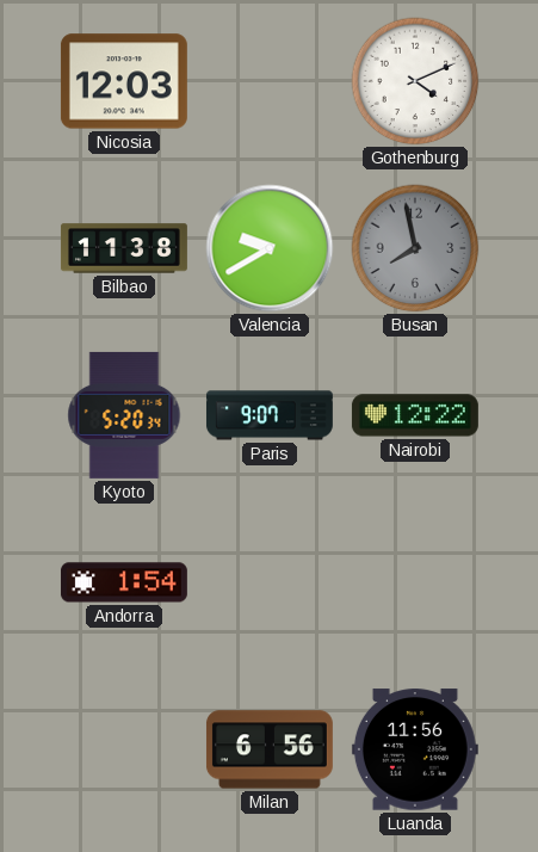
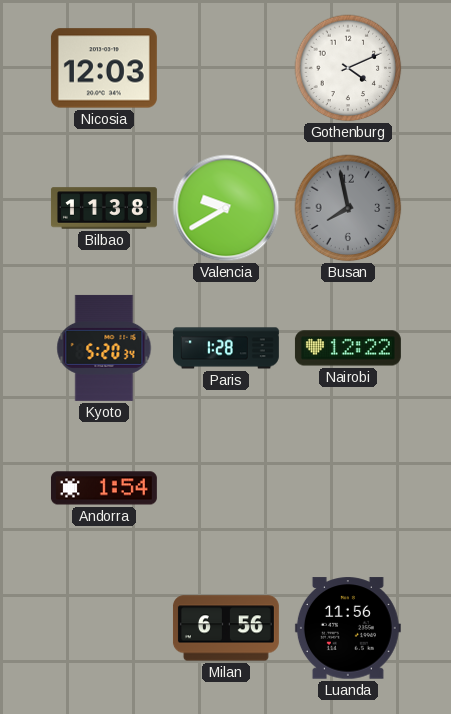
Paris: 9:07 -> 1:28
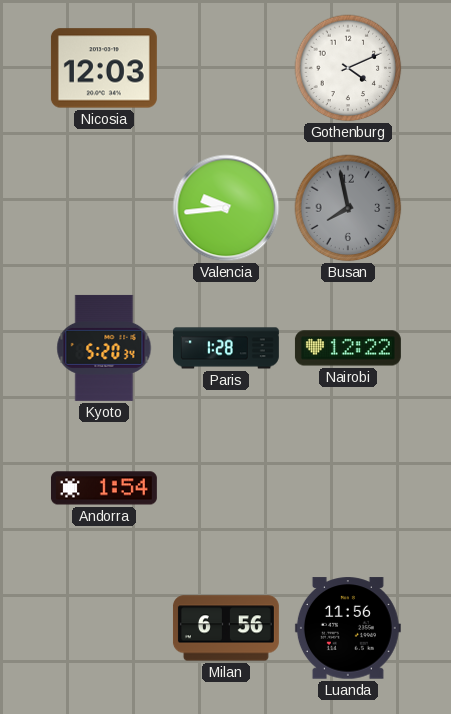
Bilbao: 11:38 -> none
Valencia: 9:40 -> 9:44
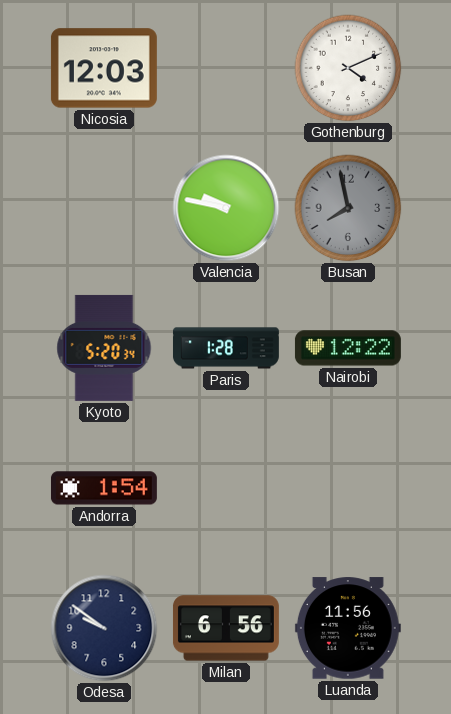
Valencia: 9:44 -> 9:47
Odesa: none -> 9:51
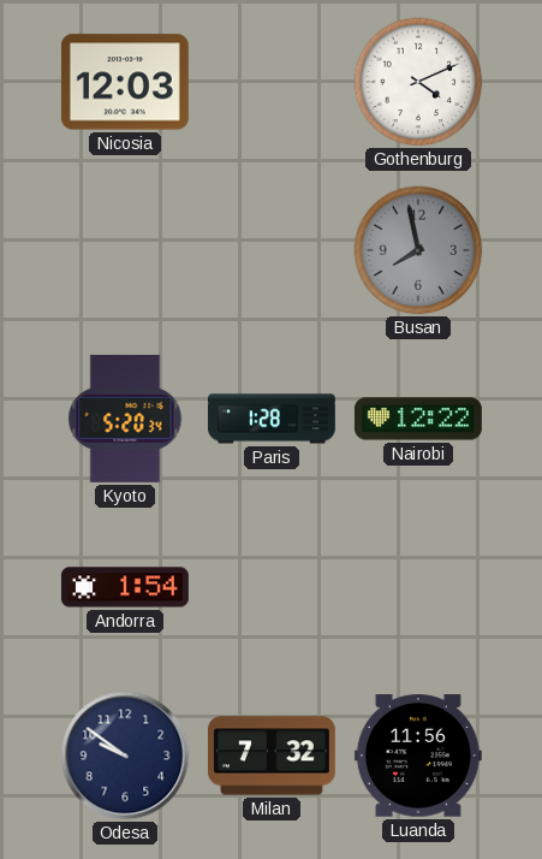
Valencia: 9:47 -> none
Milan: 6:56 -> 7:32
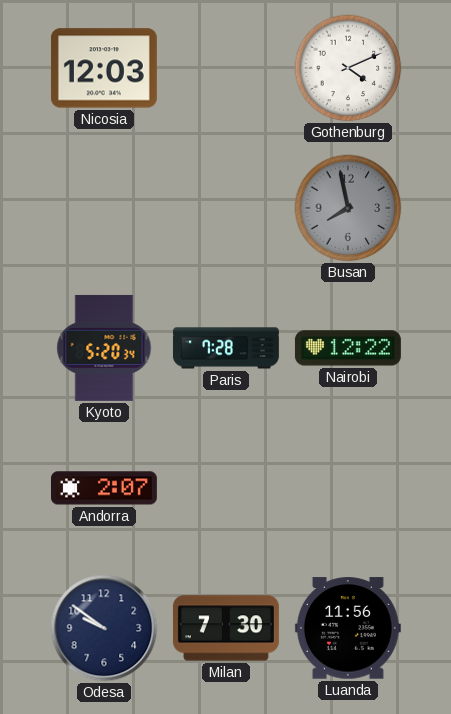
Paris: 1:28 -> 7:28
Andorra: 1:54 -> 2:07
Milan: 7:32 -> 7:30
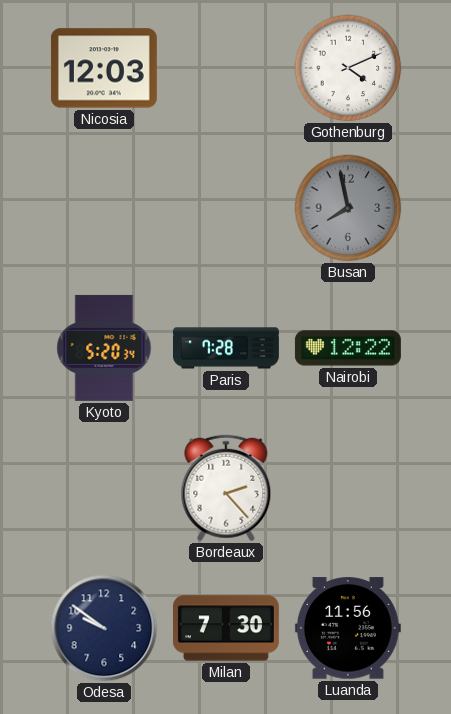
Andorra: 2:07 -> none
Bordeaux: none -> 2:23
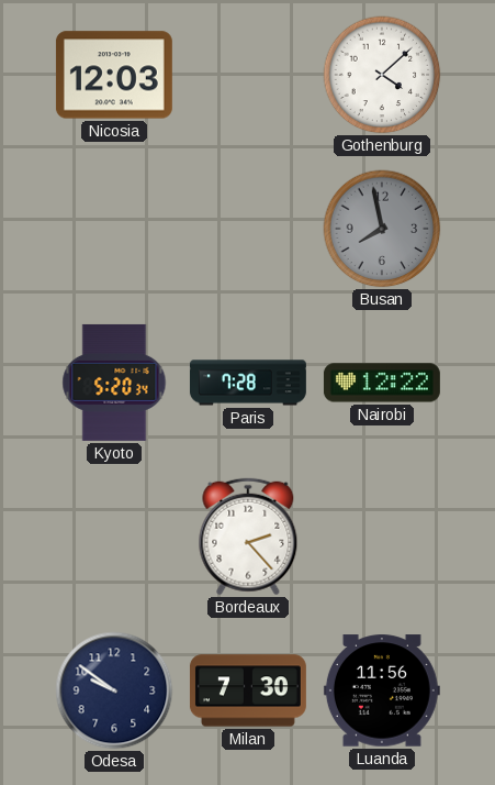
Gothenburg: 4:11 -> 4:08
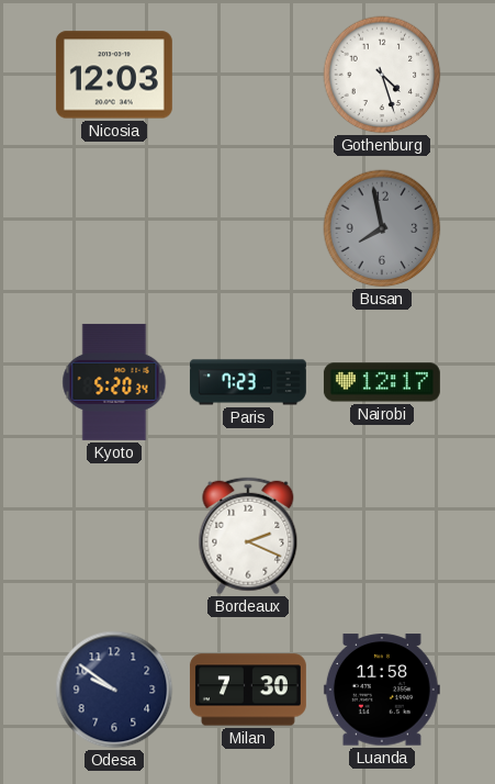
Gothenburg: 4:08 -> 4:27
Paris: 7:28 -> 7:23
Nairobi: 12:22 -> 12:17
Bordeaux: 2:23 -> 2:19
Luanda: 11:56 -> 11:58
